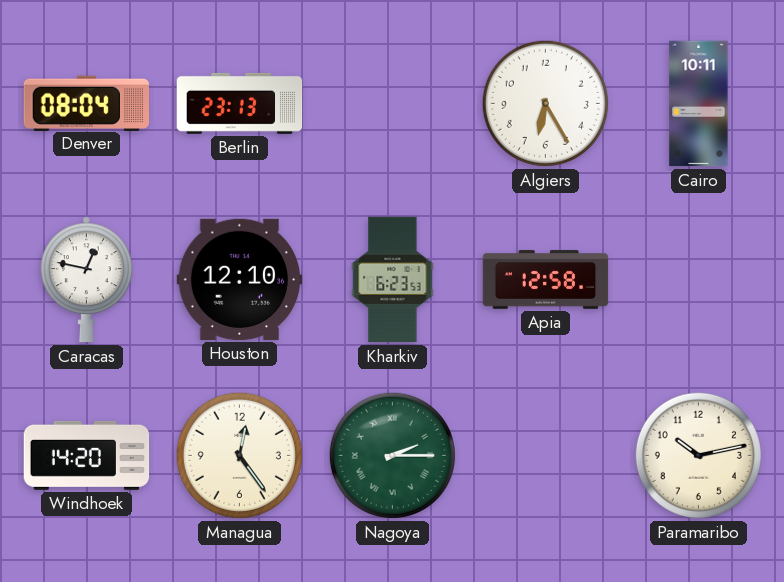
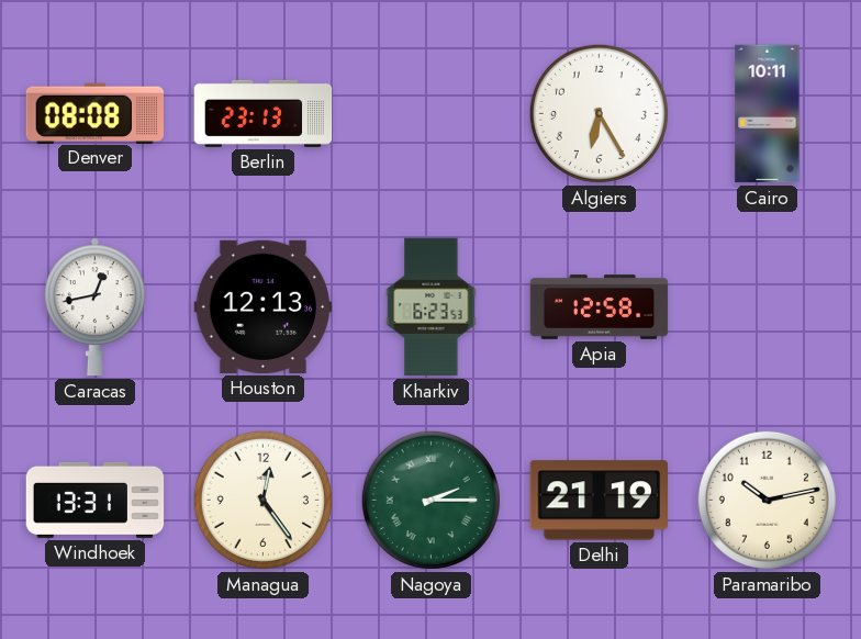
Denver: 08:04 -> 08:08
Caracas: 12:47 -> 12:43
Houston: 12:10 -> 12:13
Windhoek: 14:20 -> 13:31
Delhi: none -> 21:19
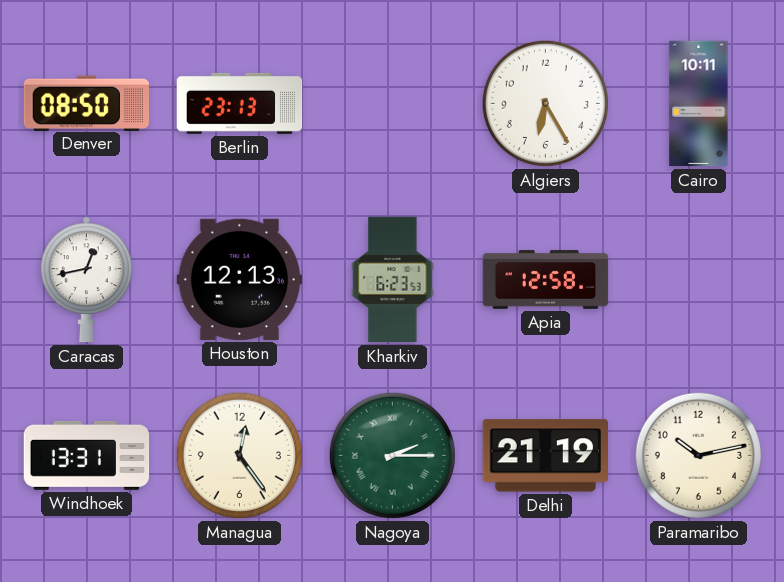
Denver: 08:08 -> 08:50
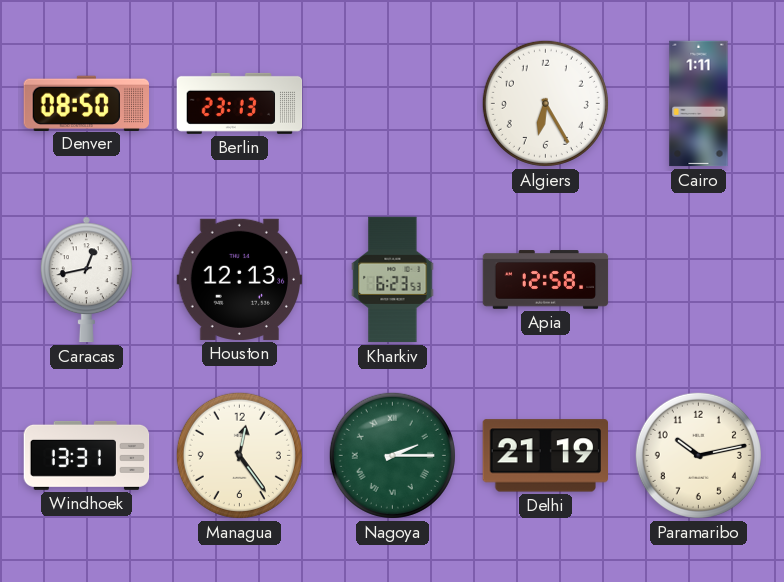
Cairo: 10:11 -> 1:11
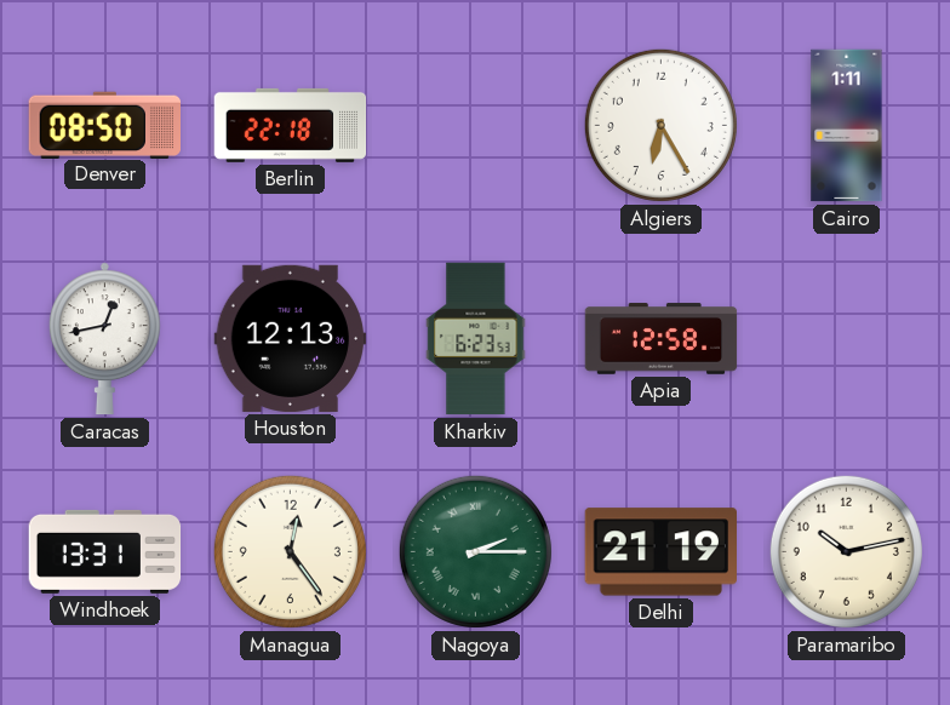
Berlin: 23:13 -> 22:18
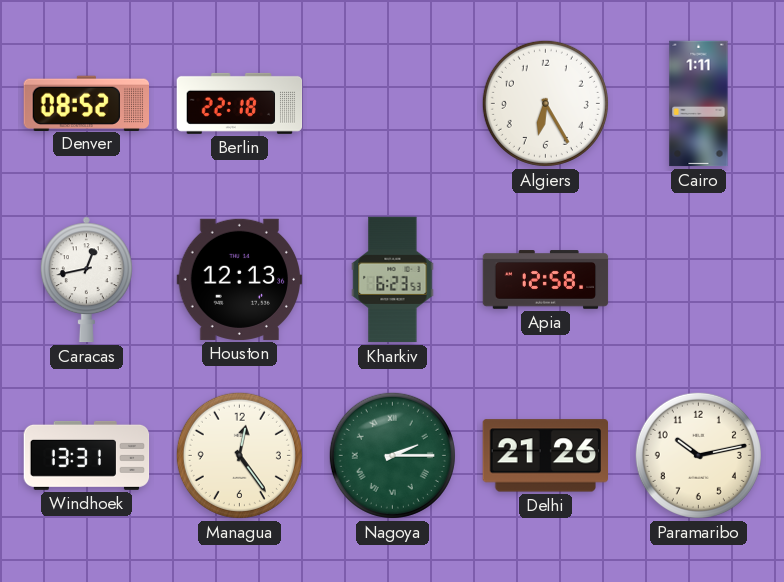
Denver: 08:50 -> 08:52
Delhi: 21:19 -> 21:26
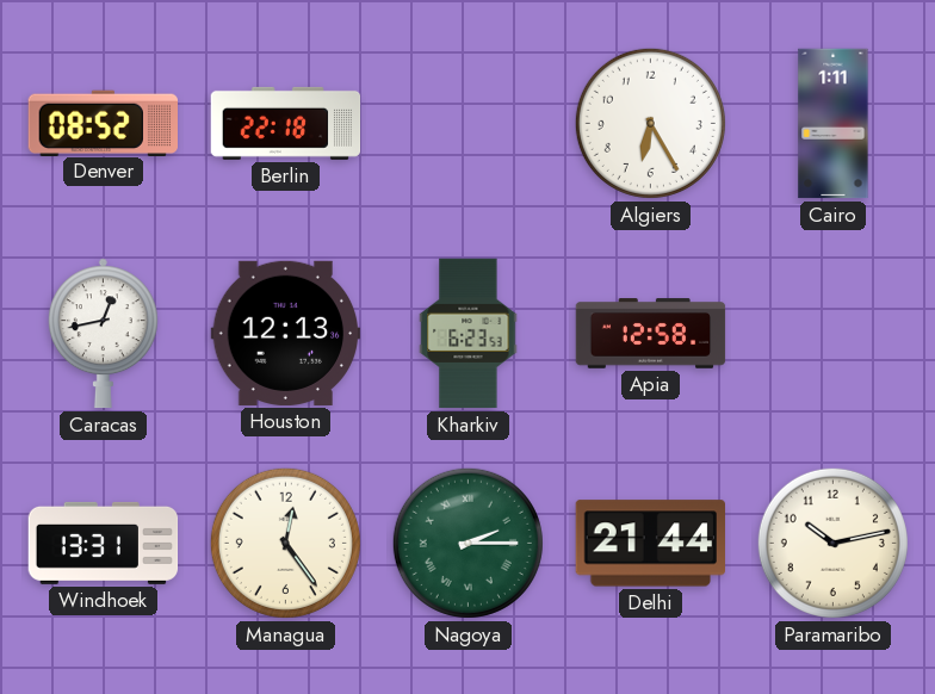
Delhi: 21:26 -> 21:44
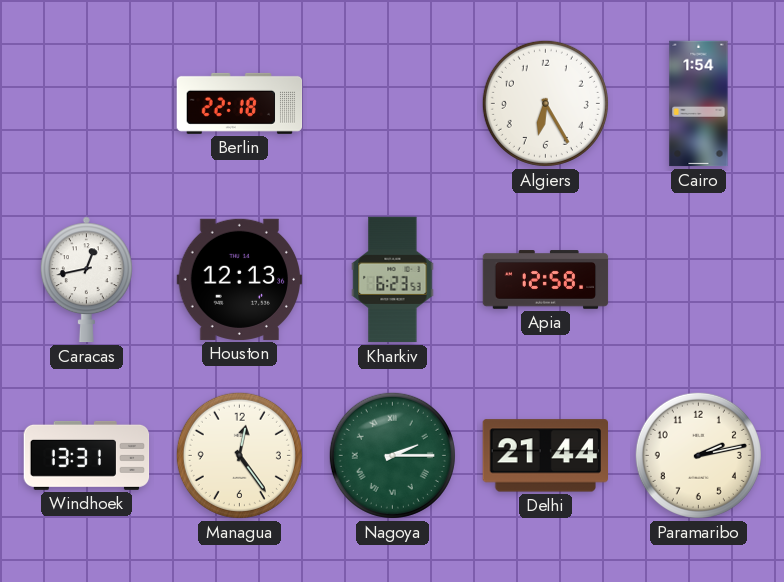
Denver: 08:52 -> none
Cairo: 1:11 -> 1:54
Paramaribo: 10:13 -> 2:13
